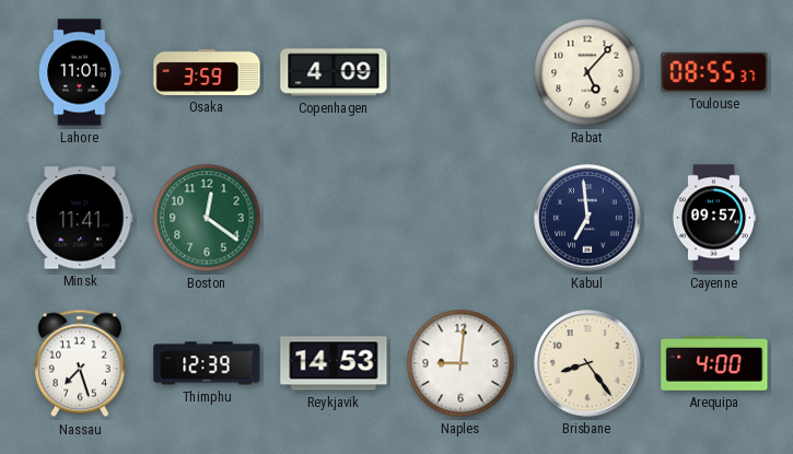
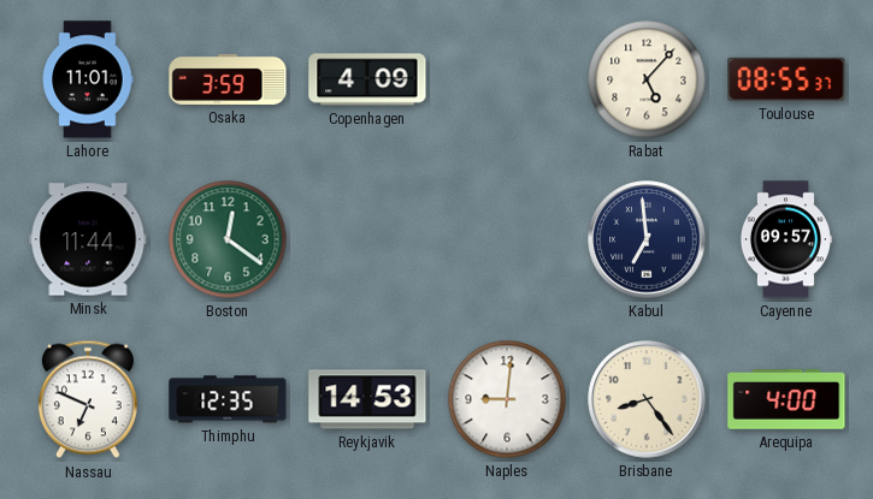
Minsk: 11:41 -> 11:44
Nassau: 7:27 -> 6:49
Thimphu: 12:39 -> 12:35
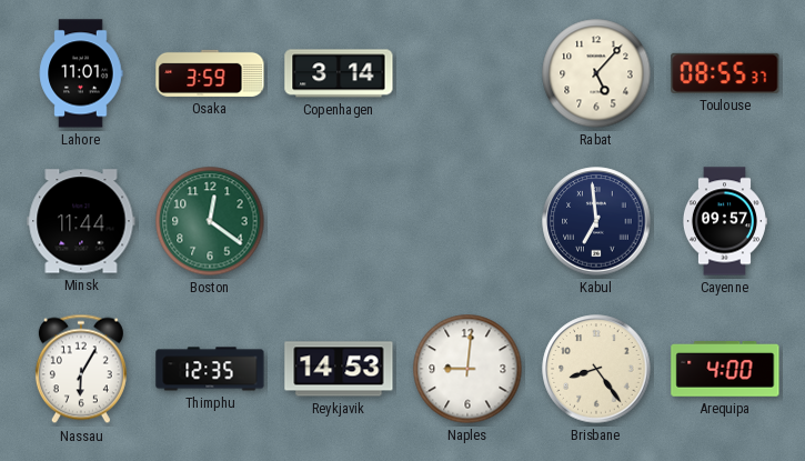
Copenhagen: 4:09 -> 3:14
Nassau: 6:49 -> 6:05
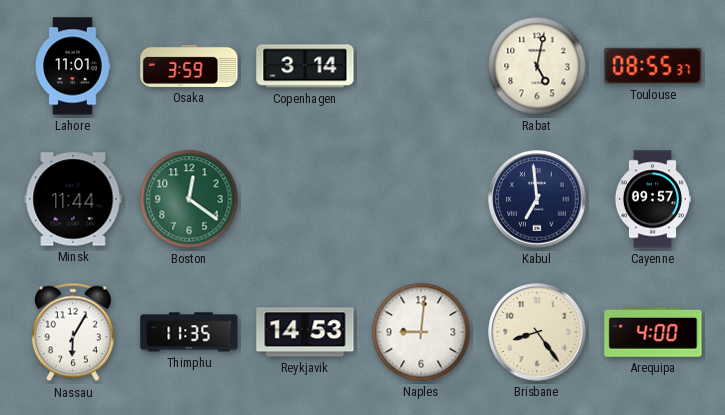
Rabat: 5:07 -> 5:02
Thimphu: 12:35 -> 11:35
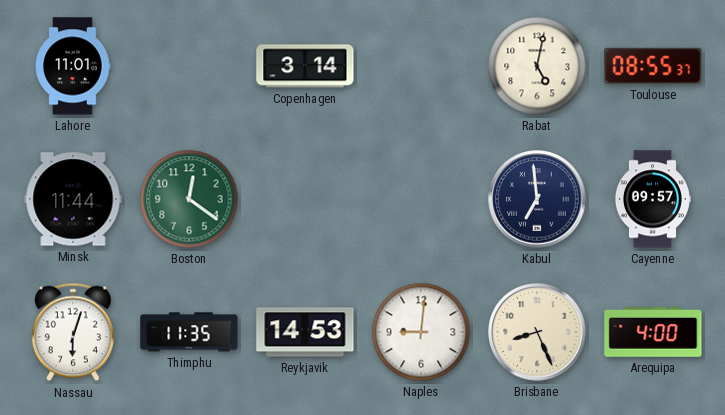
Osaka: 3:59 -> none
Nassau: 6:05 -> 6:03
Brisbane: 8:24 -> 8:26
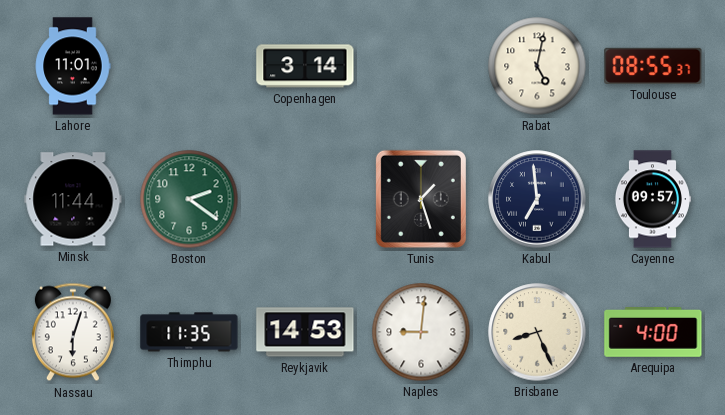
Boston: 12:21 -> 2:21
Tunis: none -> 1:27
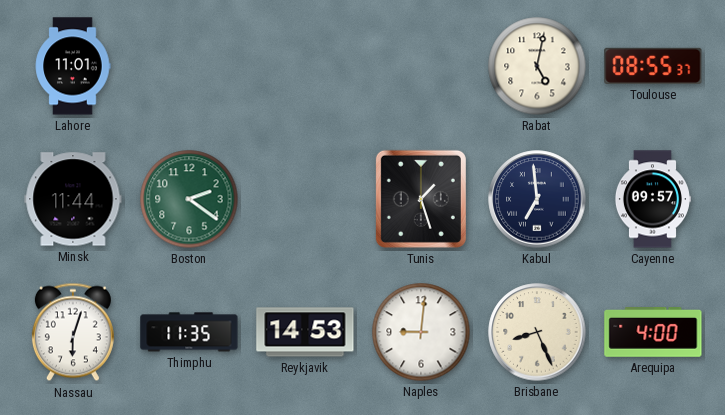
Copenhagen: 3:14 -> none
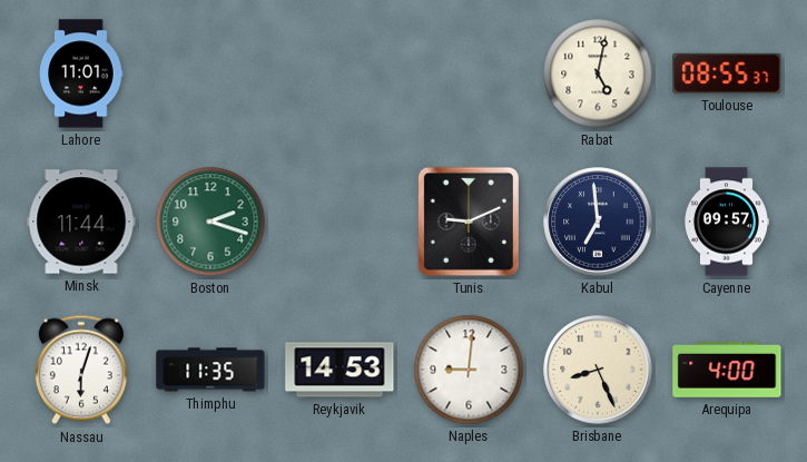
Boston: 2:21 -> 2:18
Tunis: 1:27 -> 9:11
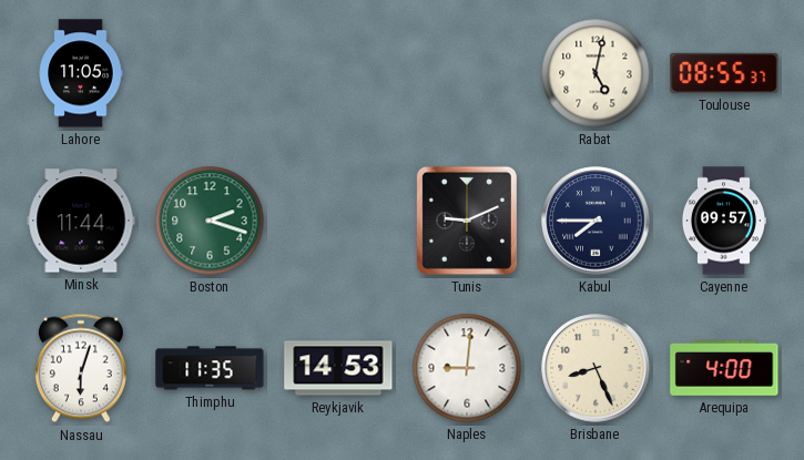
Lahore: 11:01 -> 11:05
Kabul: 6:59 -> 7:45
